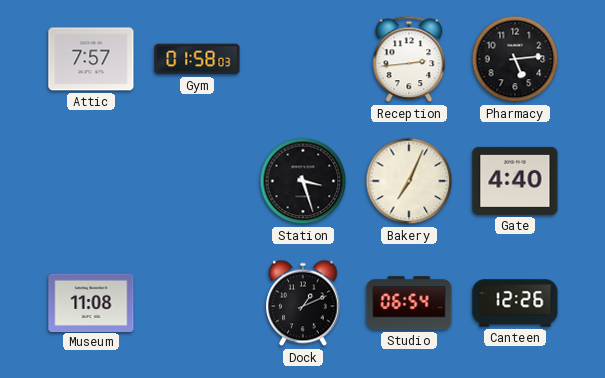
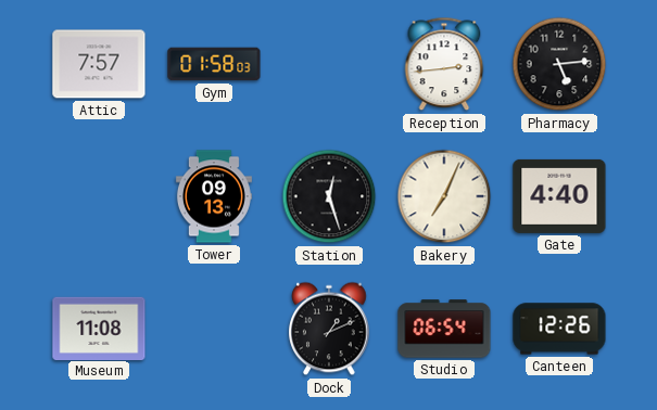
Tower: none -> 09:13
Station: 3:27 -> 12:27
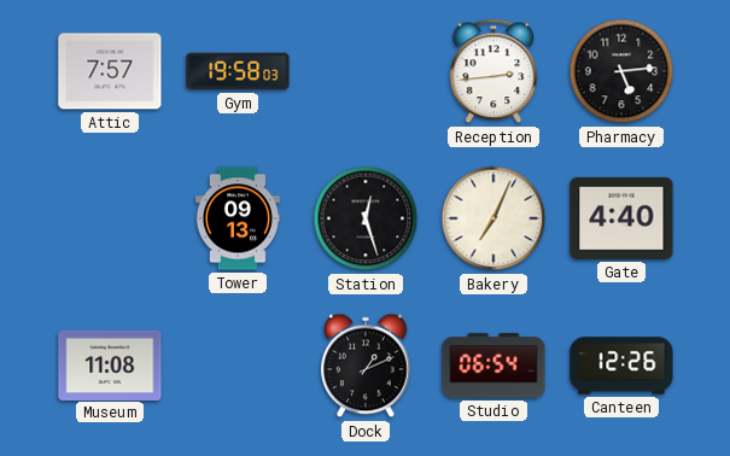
Gym: 01:58 -> 19:58
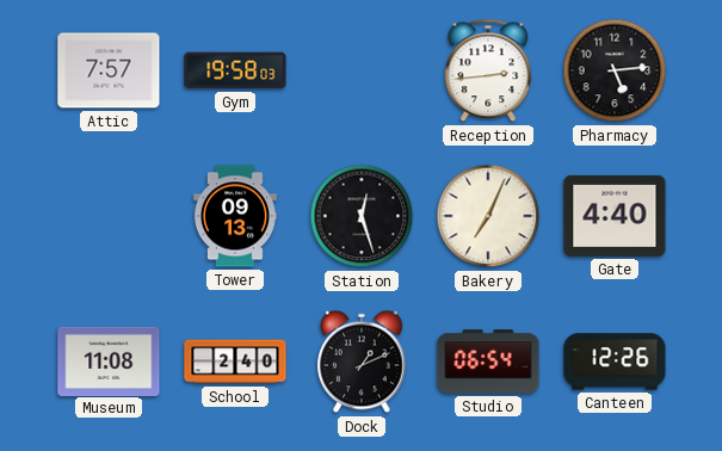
School: none -> 2:40
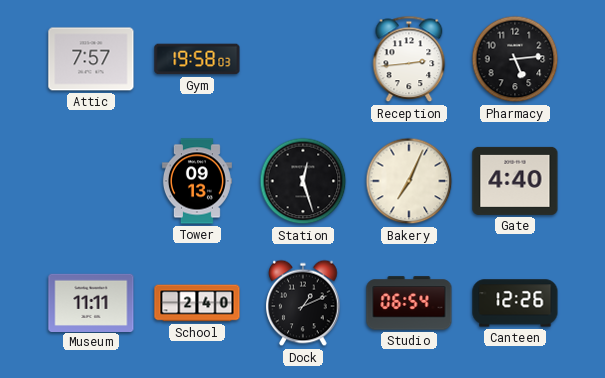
Museum: 11:08 -> 11:11
